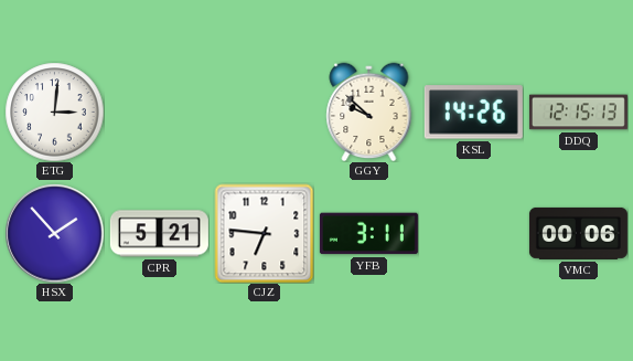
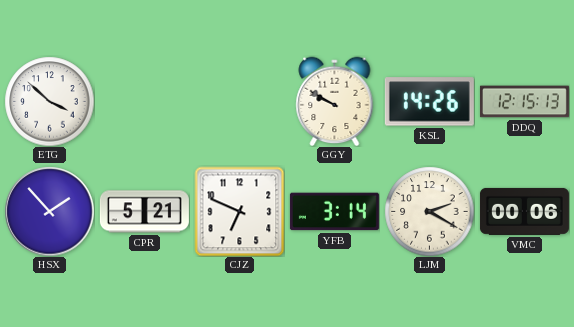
ETG: 3:01 -> 3:52
GGY: 9:52 -> 9:50
CJZ: 6:46 -> 6:49
YFB: 3:11 -> 3:14
LJM: none -> 2:20
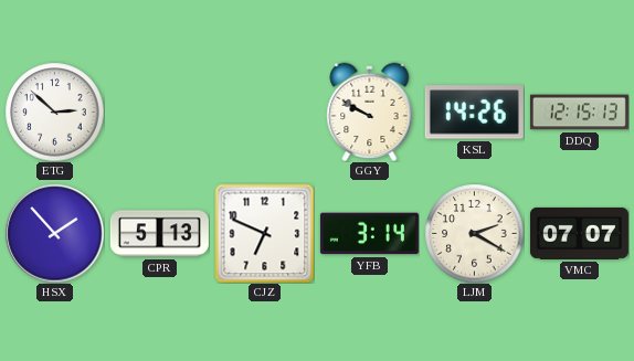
ETG: 3:52 -> 2:52
CPR: 5:21 -> 5:13
VMC: 00:06 -> 07:07
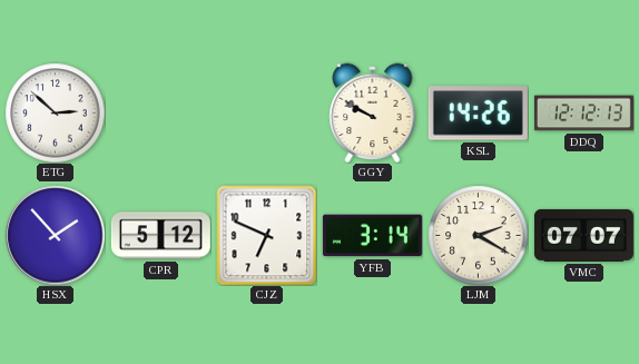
DDQ: 12:15 -> 12:12
CPR: 5:13 -> 5:12
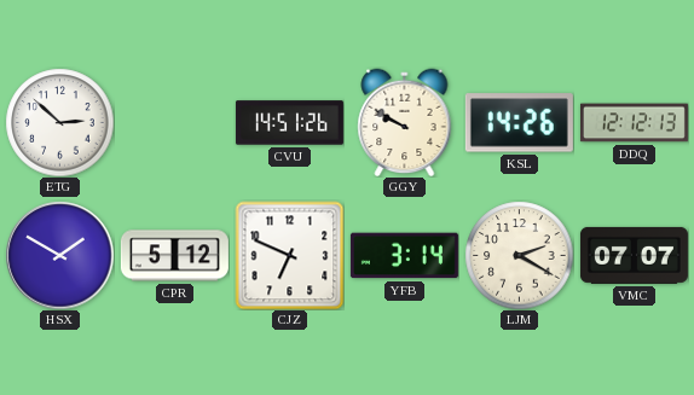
CVU: none -> 14:51
HSX: 1:53 -> 1:50
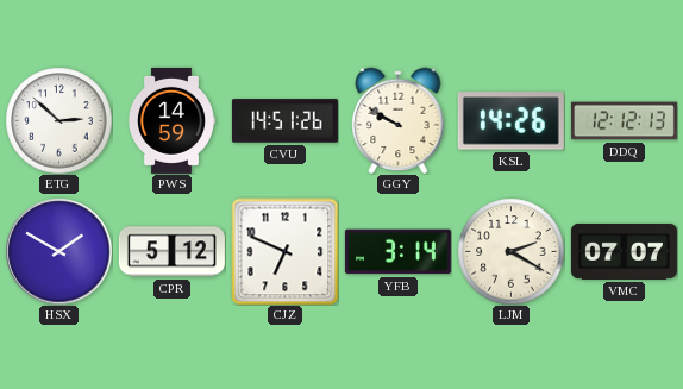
PWS: none -> 14:59
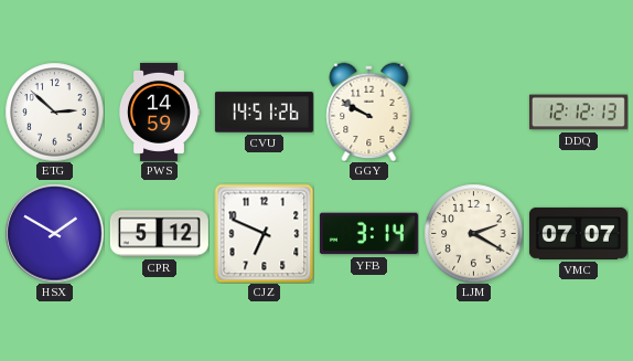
KSL: 14:26 -> none
